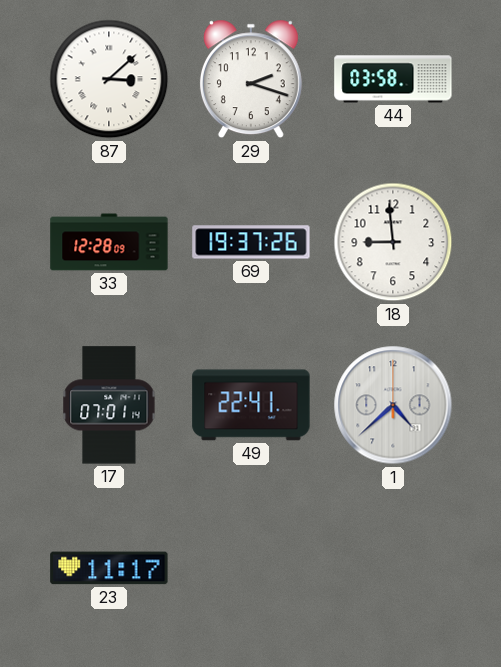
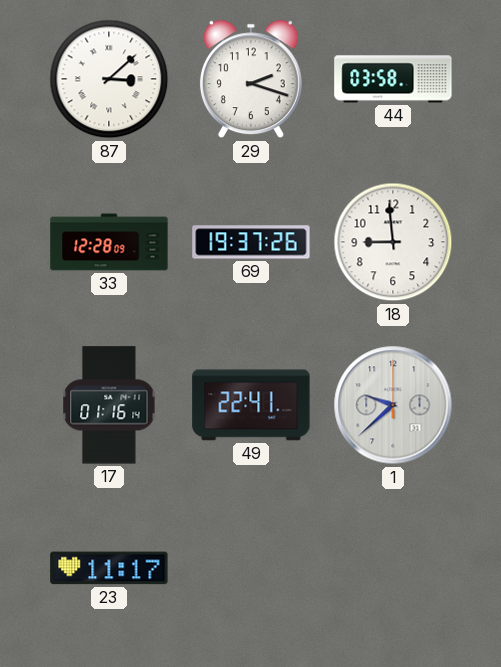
17: 07:01 -> 01:16
1: 4:38 -> 9:38
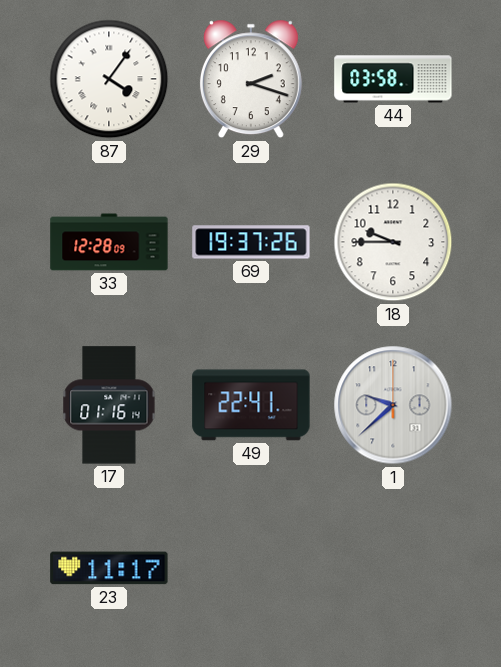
87: 3:08 -> 4:06
18: 8:59 -> 9:45
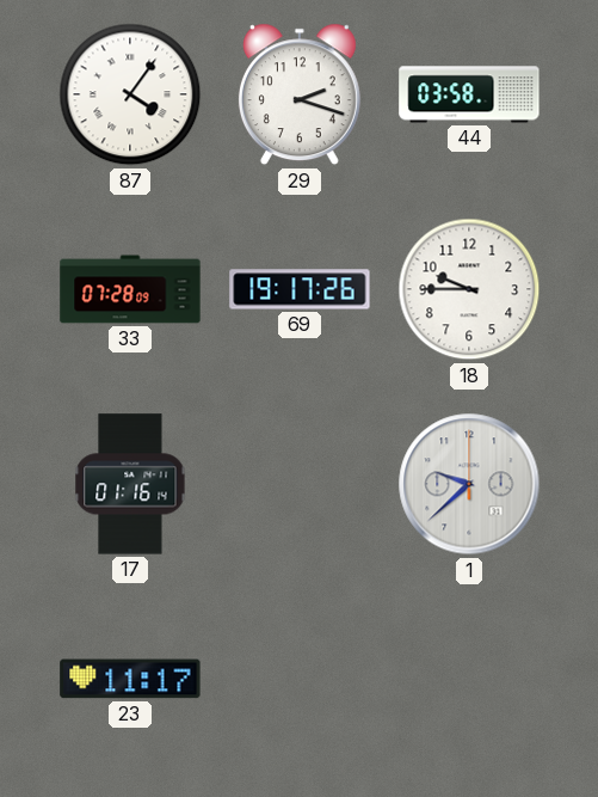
33: 12:28 -> 07:28
69: 19:37 -> 19:17
49: 22:41 -> none
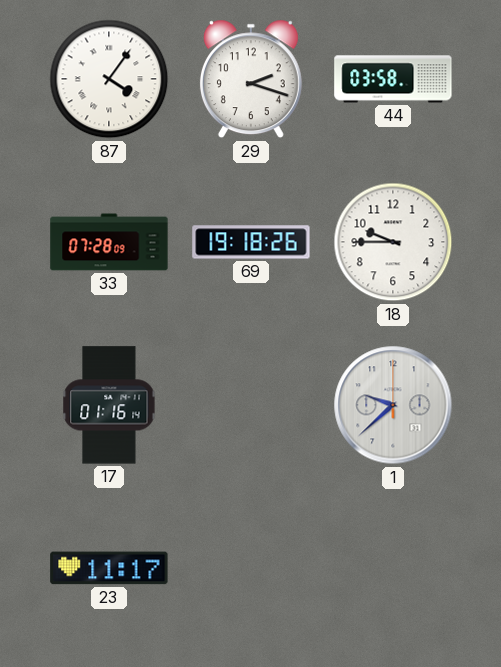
69: 19:17 -> 19:18
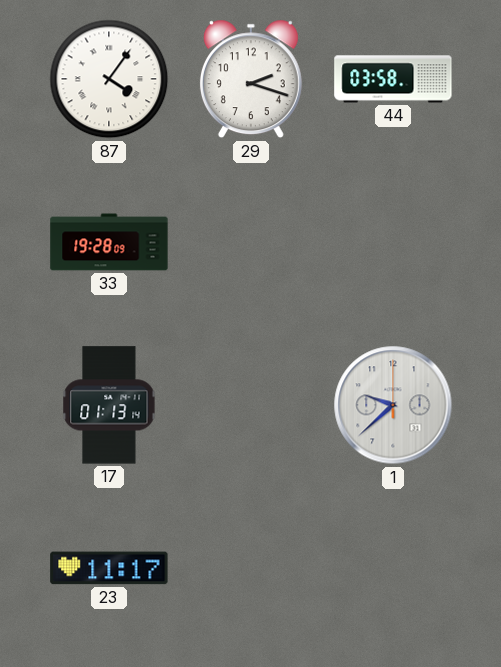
33: 07:28 -> 19:28
69: 19:18 -> none
18: 9:45 -> none
17: 01:16 -> 01:13
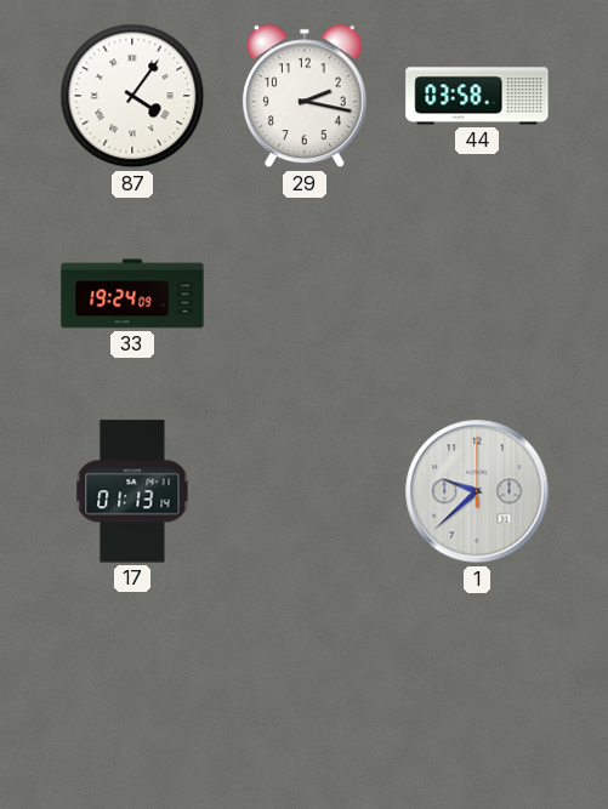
29: 2:18 -> 2:17
33: 19:28 -> 19:24
23: 11:17 -> none
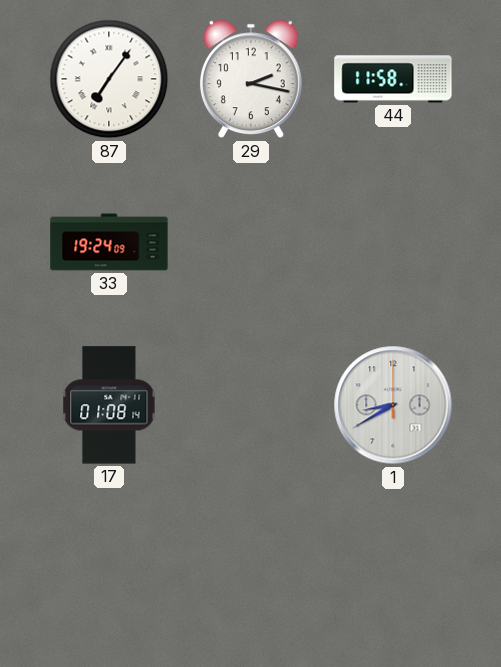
87: 4:06 -> 7:06
44: 03:58 -> 11:58
17: 01:13 -> 01:08
1: 9:38 -> 8:40
